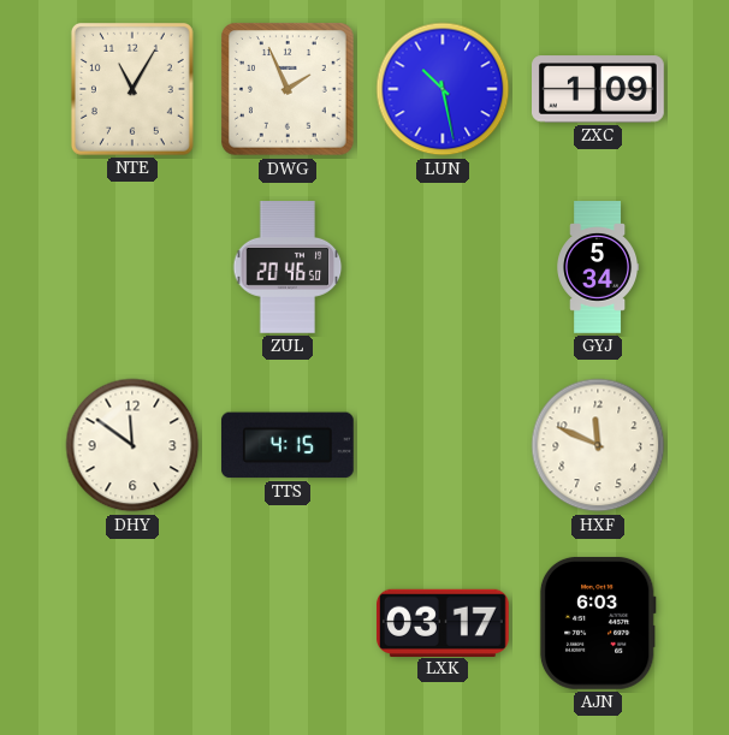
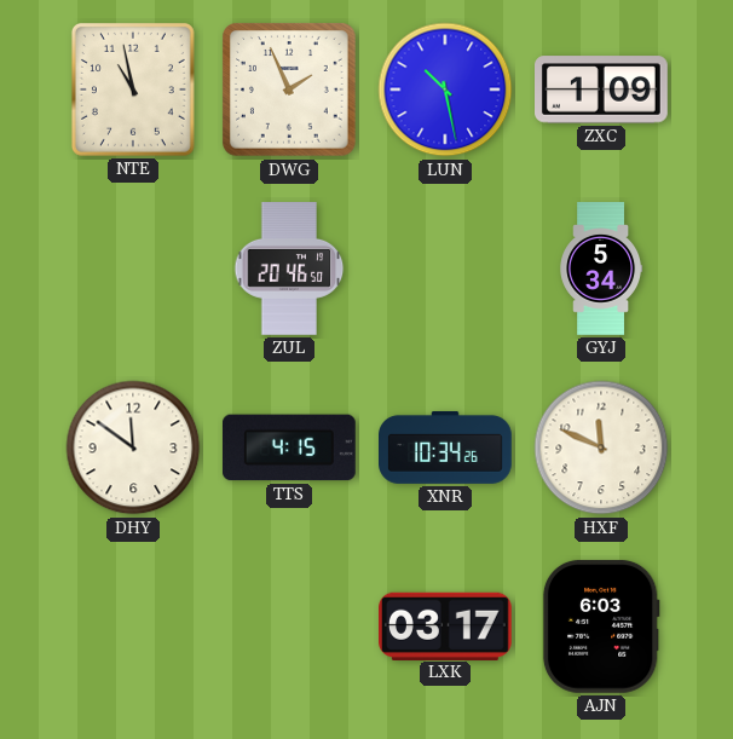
NTE: 11:05 -> 10:58
XNR: none -> 10:34
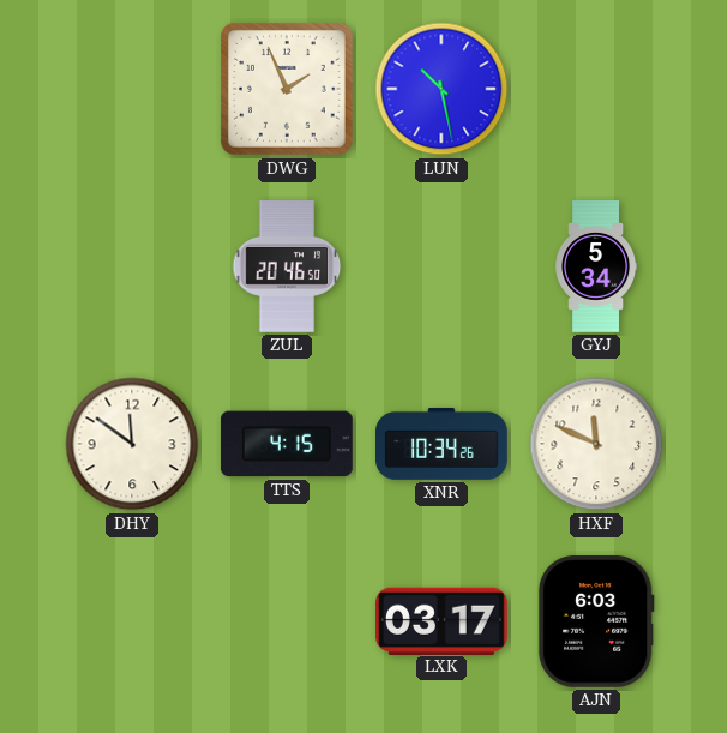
NTE: 10:58 -> none
ZXC: 1:09 -> none
